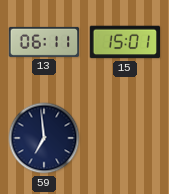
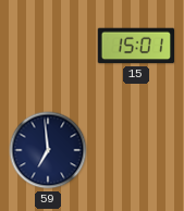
13: 06:11 -> none
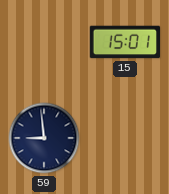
59: 6:59 -> 8:59
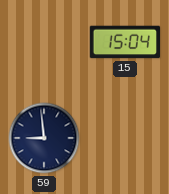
15: 15:01 -> 15:04
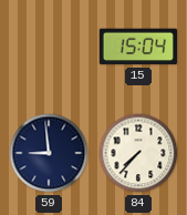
84: none -> 7:37
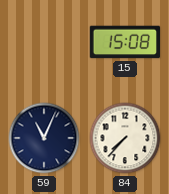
15: 15:04 -> 15:08
59: 8:59 -> 11:04
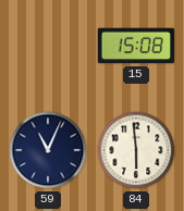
84: 7:37 -> 5:59
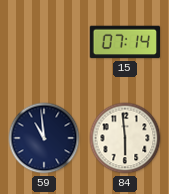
15: 15:08 -> 07:14
59: 11:04 -> 10:59
